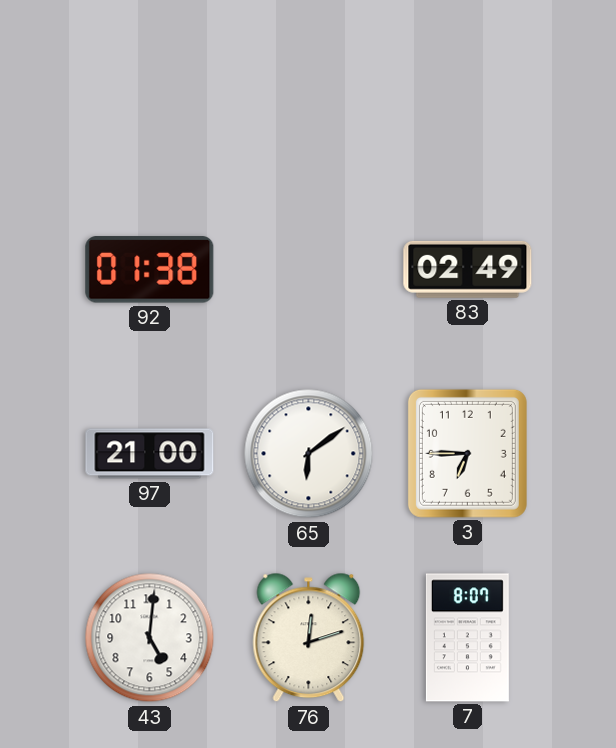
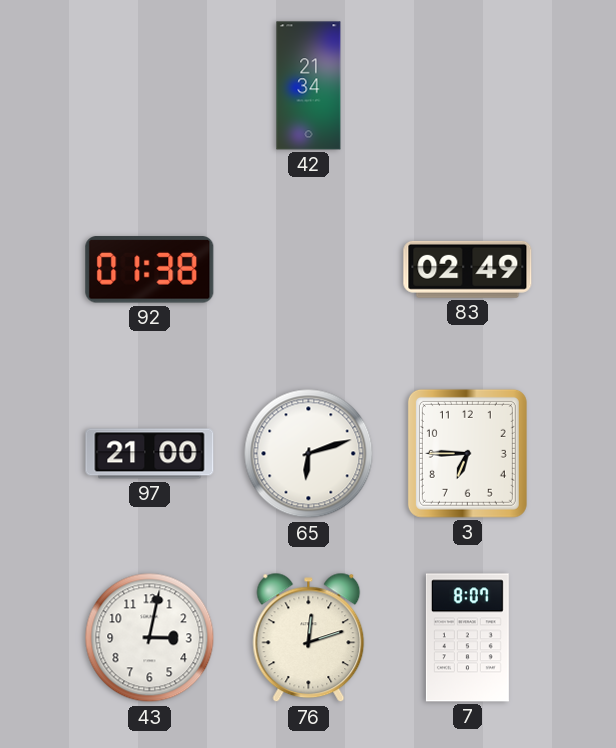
42: none -> 21:34
65: 6:09 -> 6:12
43: 5:01 -> 3:02
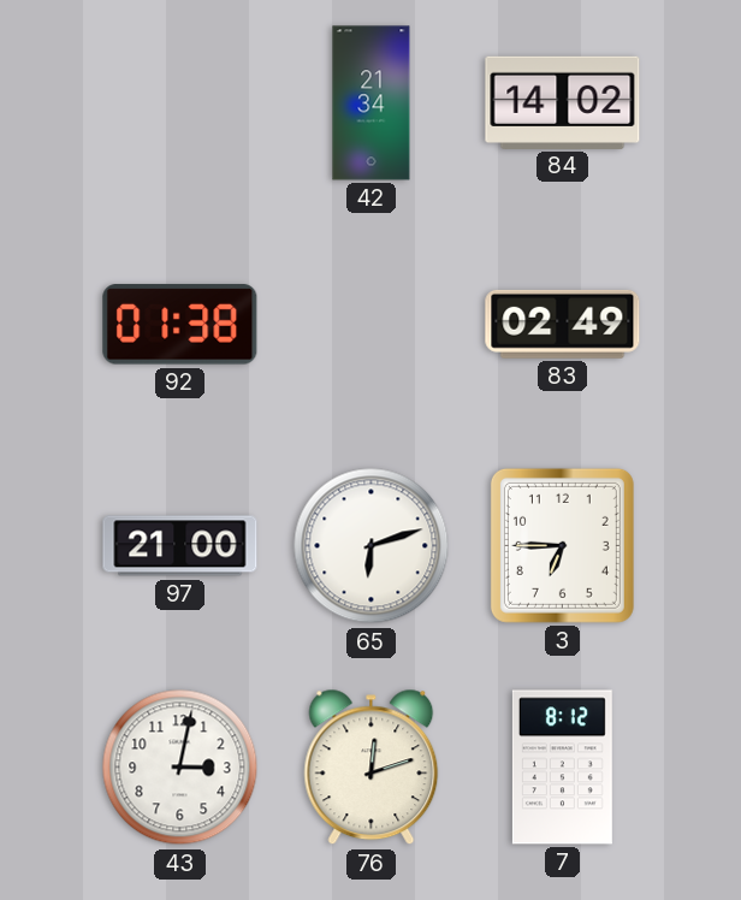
84: none -> 14:02
7: 8:07 -> 8:12
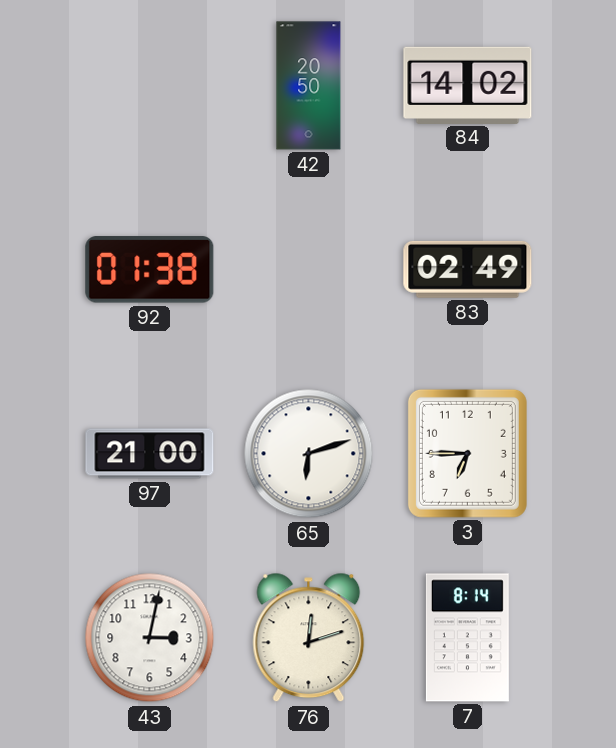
42: 21:34 -> 20:50
7: 8:12 -> 8:14
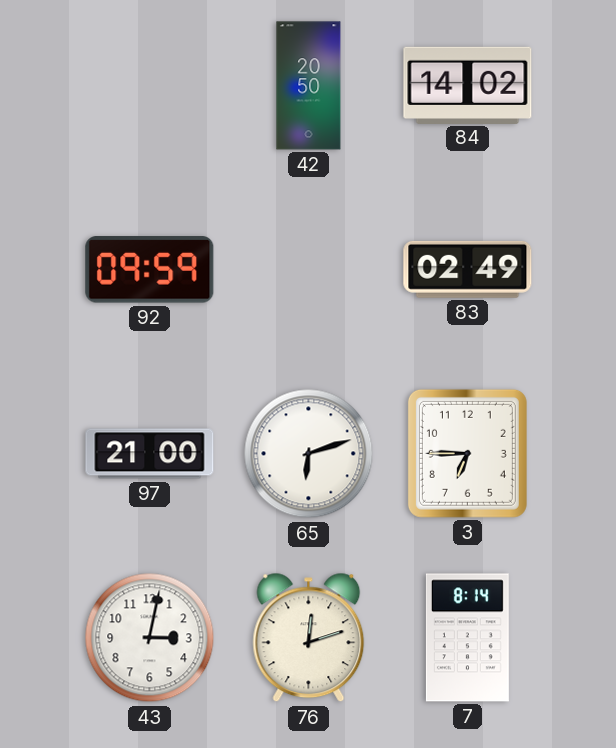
92: 01:38 -> 09:59
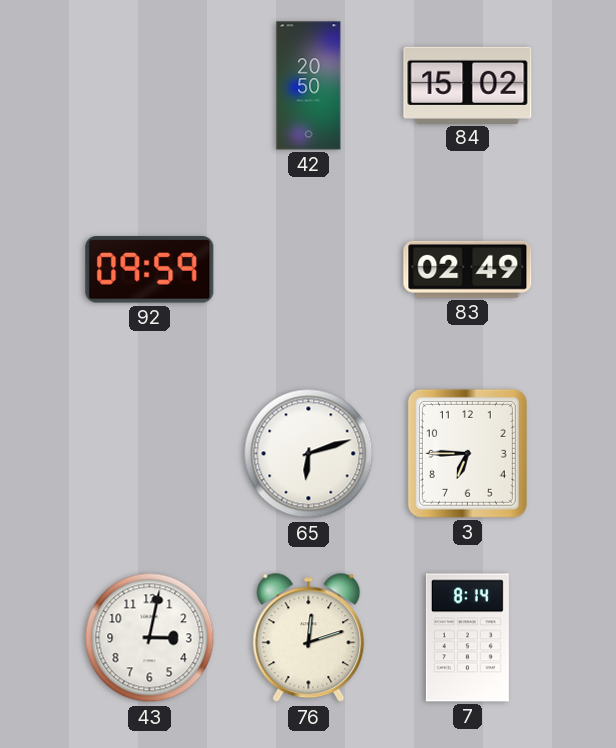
84: 14:02 -> 15:02
97: 21:00 -> none
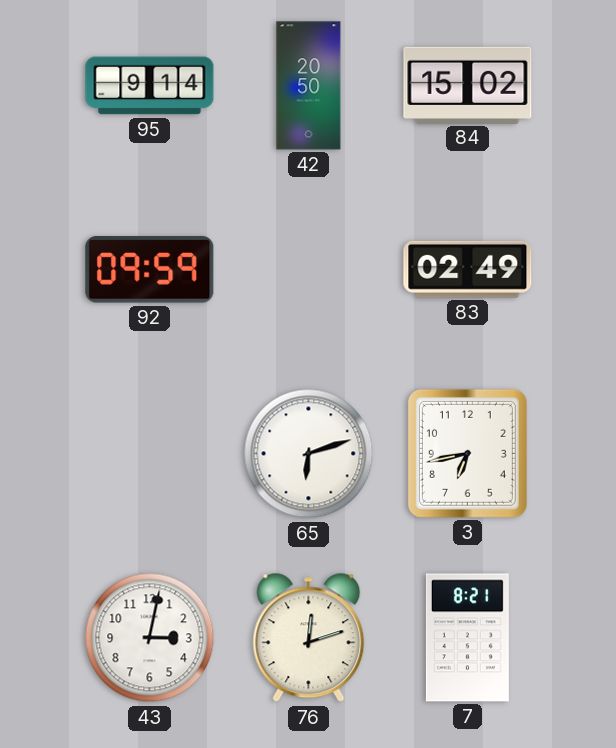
95: none -> 9:14
3: 6:45 -> 6:43
7: 8:14 -> 8:21
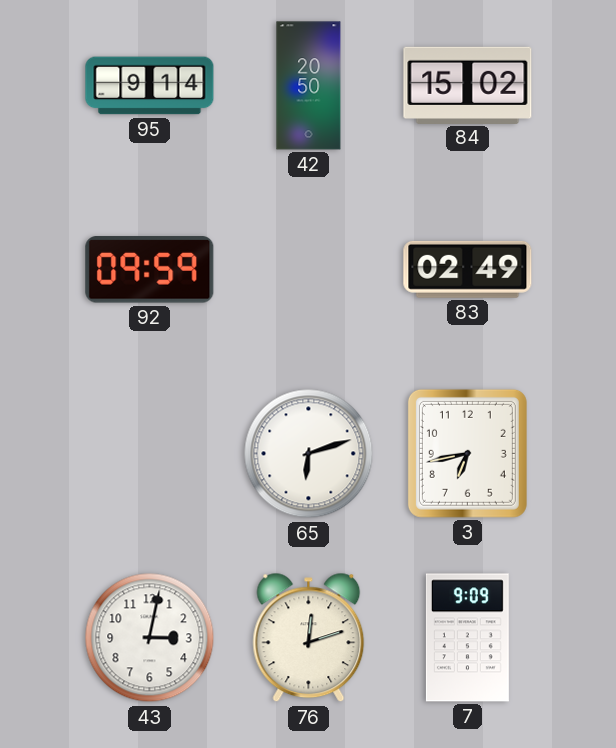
7: 8:21 -> 9:09
